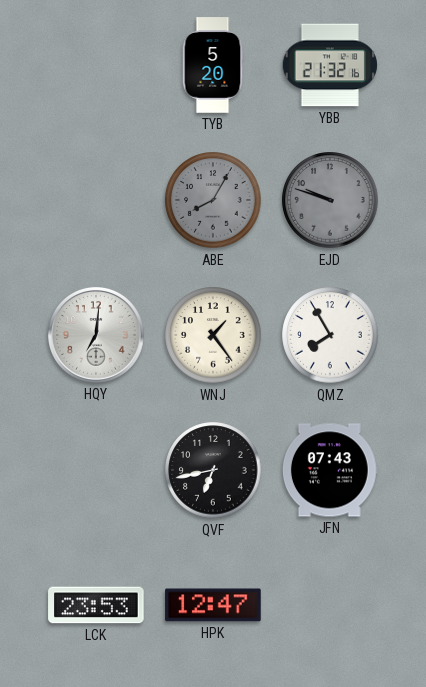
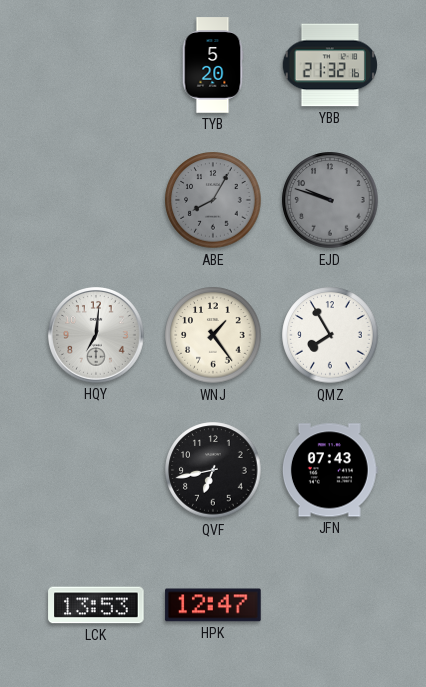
LCK: 23:53 -> 13:53
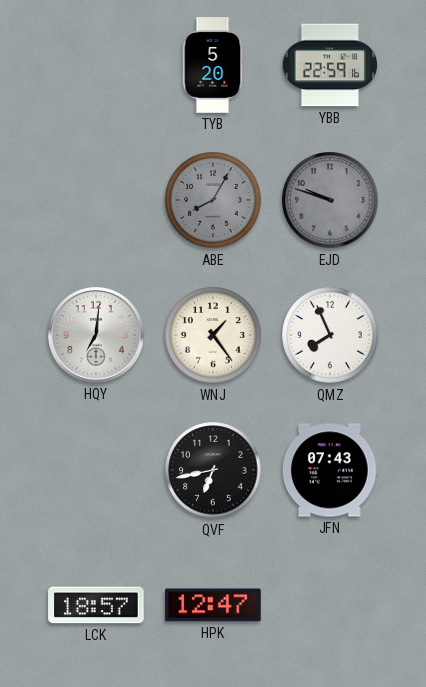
YBB: 21:32 -> 22:59
QMZ: 7:55 -> 7:56
LCK: 13:53 -> 18:57
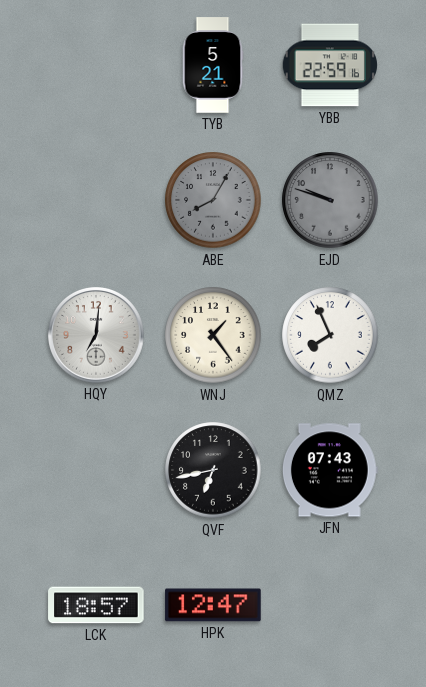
TYB: 5:20 -> 5:21
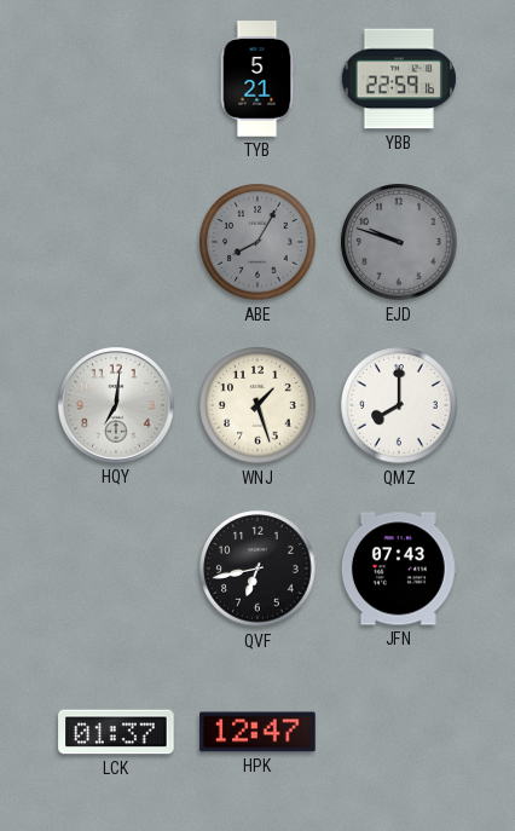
WNJ: 1:24 -> 1:27
QMZ: 7:56 -> 8:00
LCK: 18:57 -> 01:37
